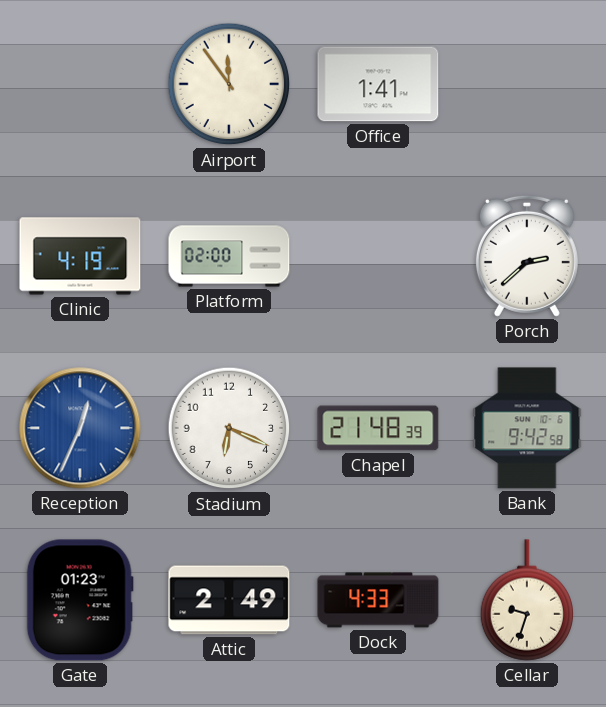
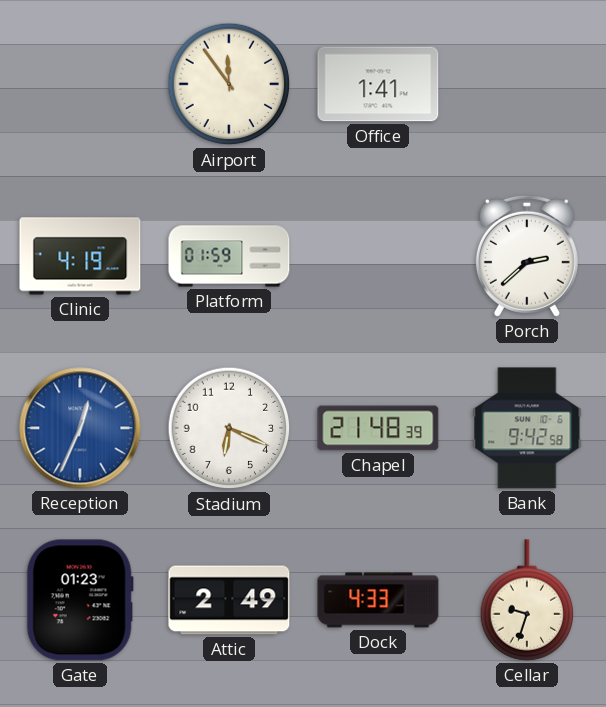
Platform: 02:00 -> 01:59
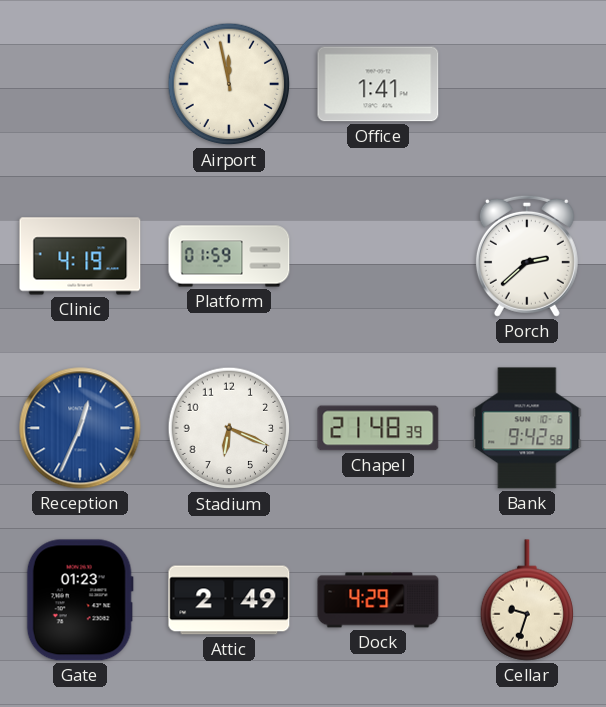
Airport: 11:54 -> 11:58
Dock: 4:33 -> 4:29
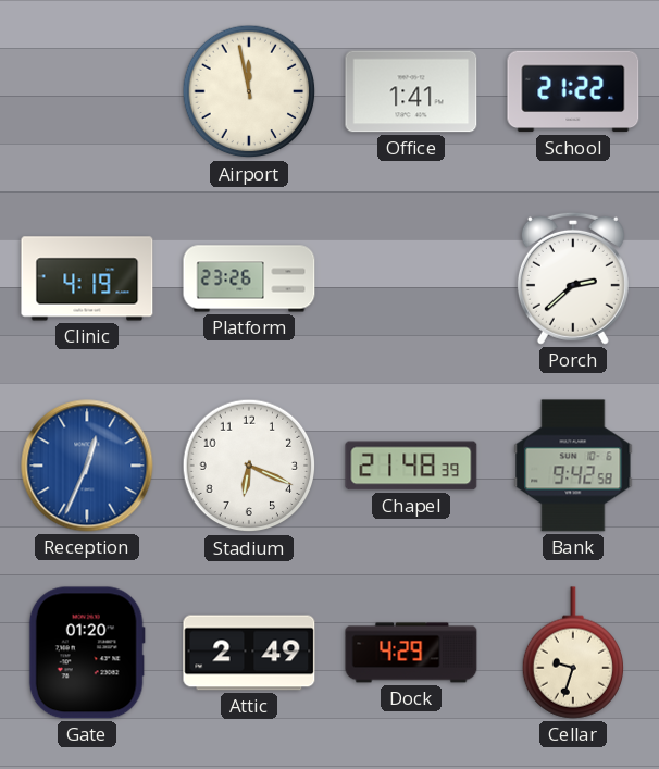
School: none -> 21:22
Platform: 01:59 -> 23:26
Gate: 01:23 -> 01:20
